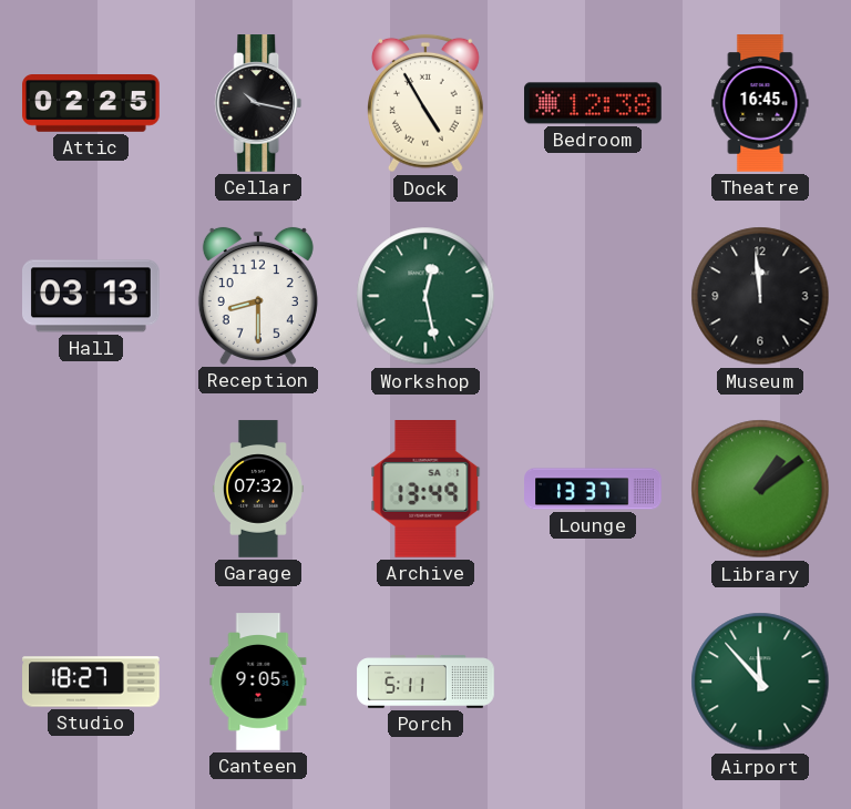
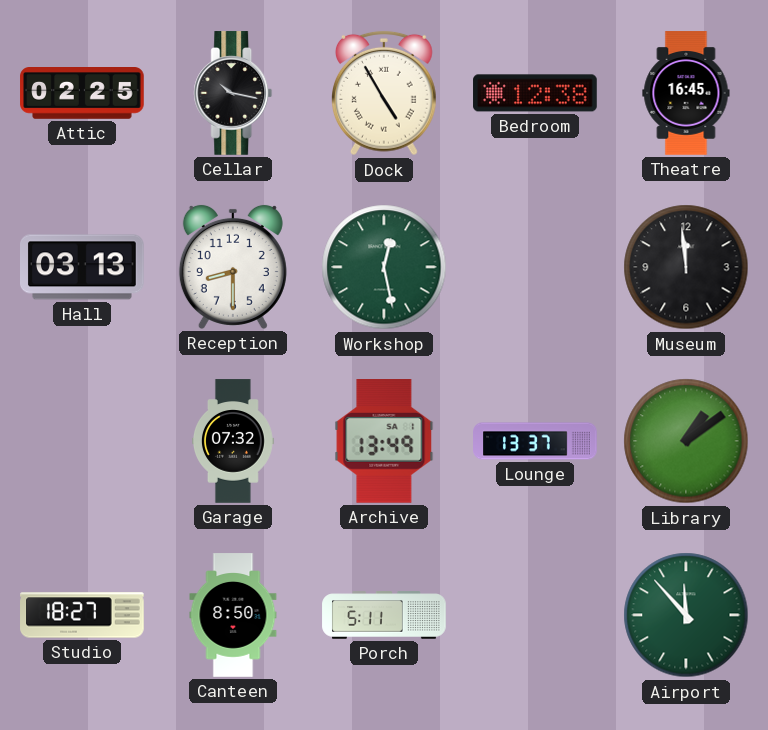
Canteen: 9:05 -> 8:50
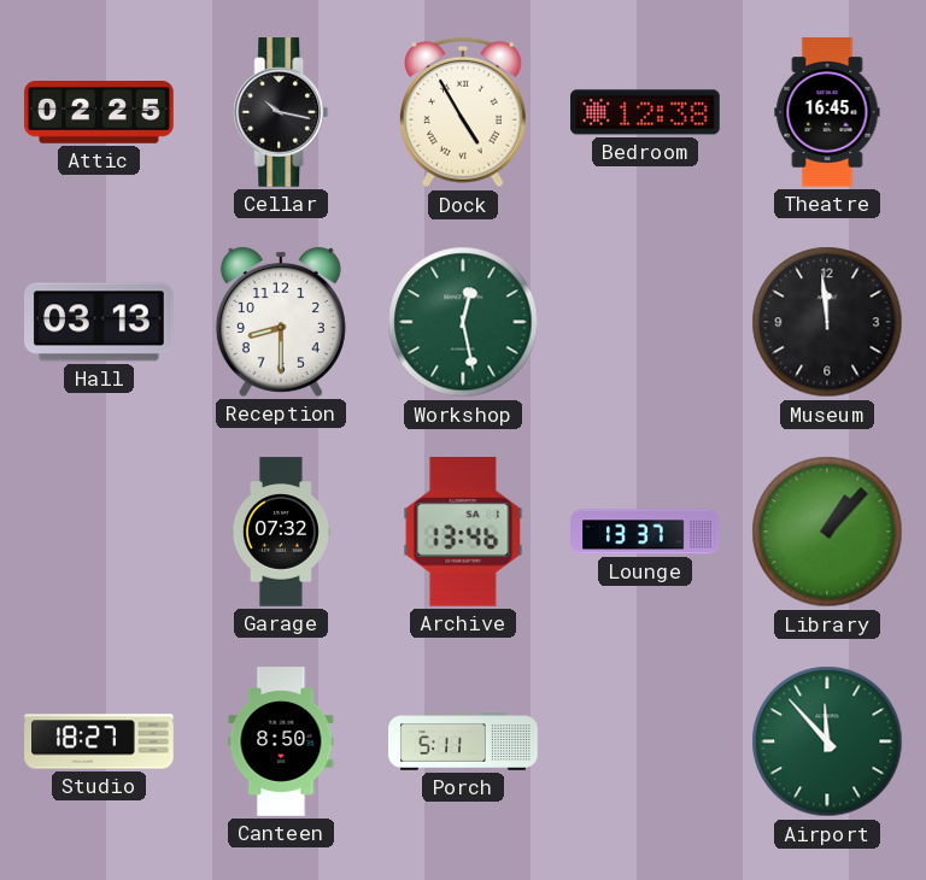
Archive: 13:49 -> 13:46
Library: 1:09 -> 1:07
